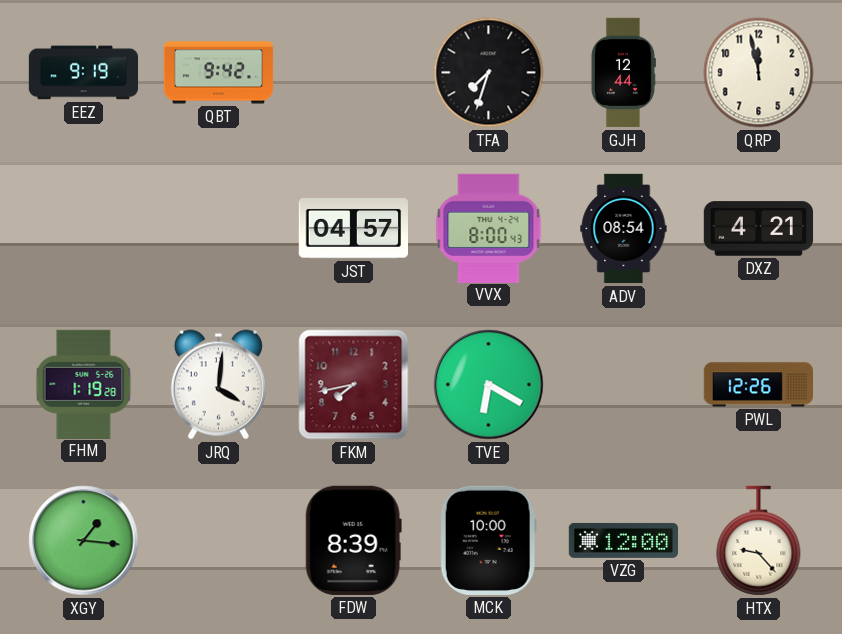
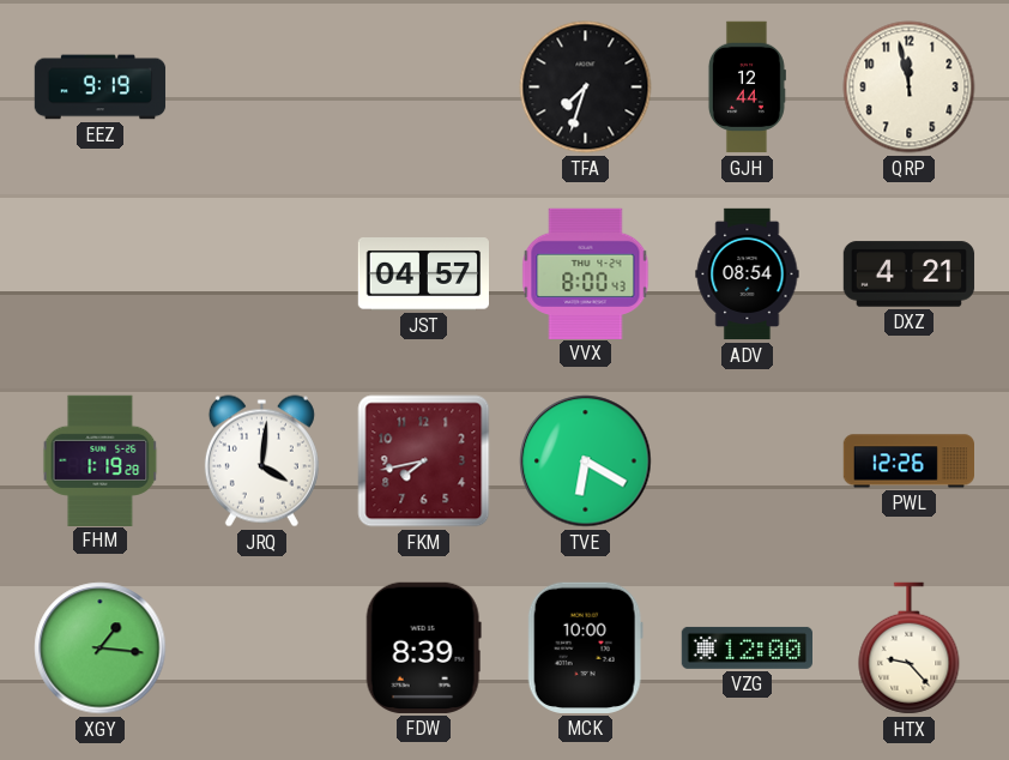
QBT: 9:42 -> none
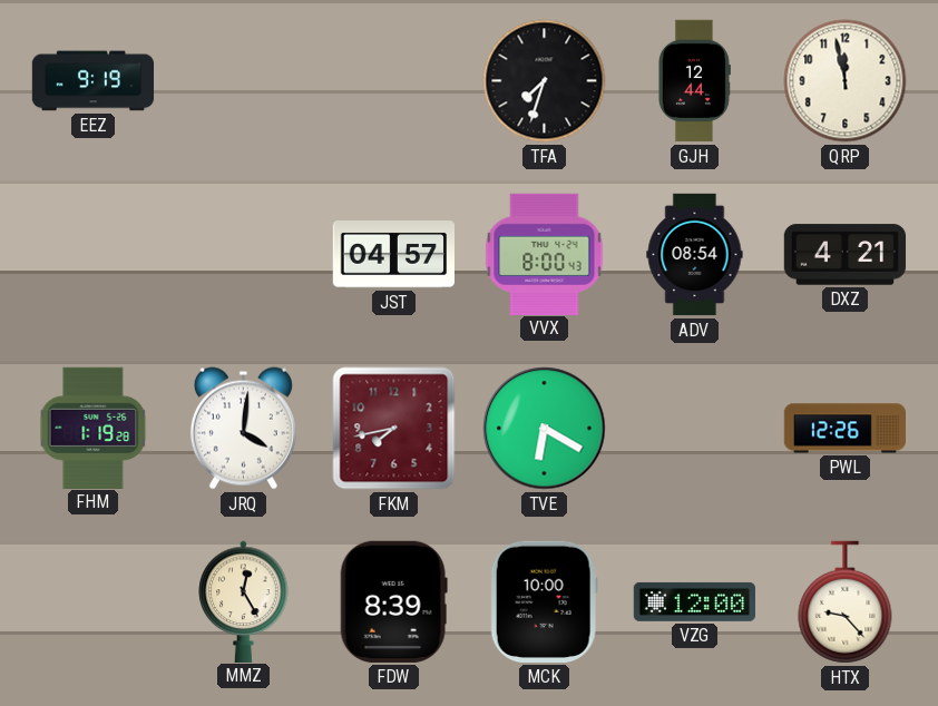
XGY: 1:16 -> none
MMZ: none -> 12:25
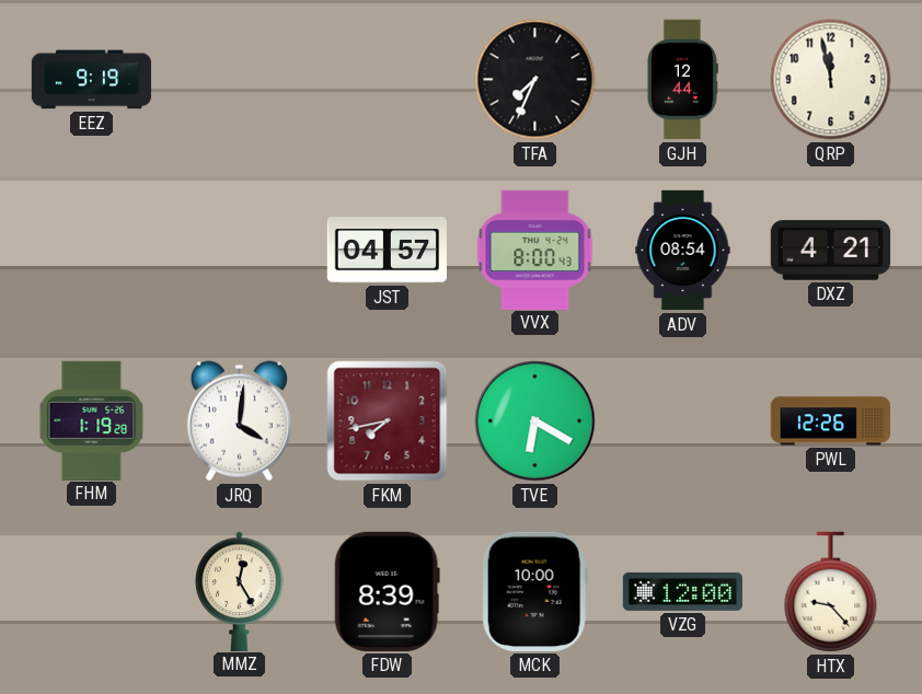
TFA: 7:33 -> 7:34
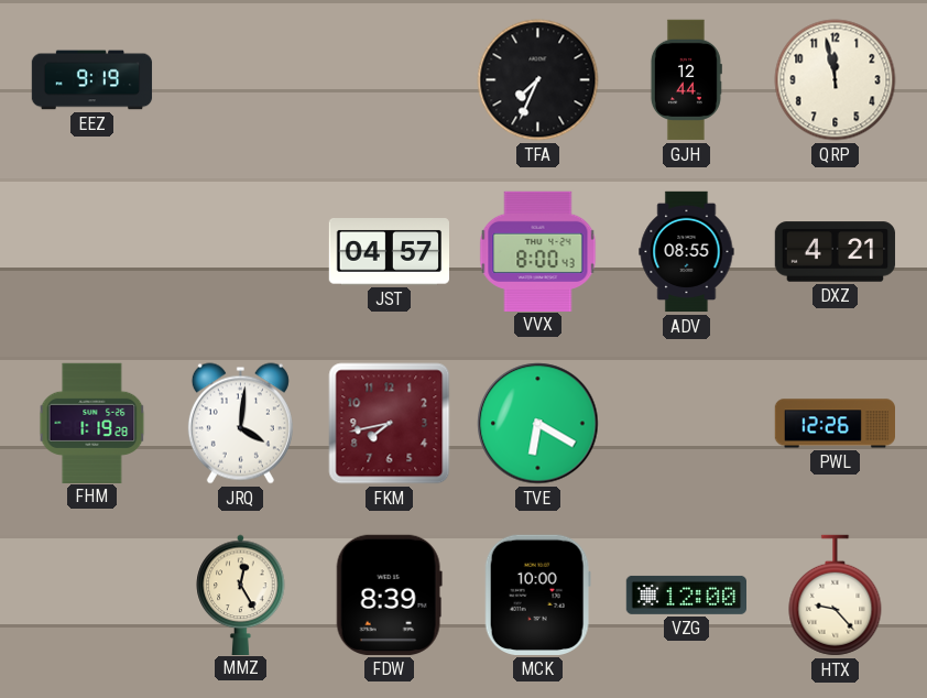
ADV: 08:54 -> 08:55
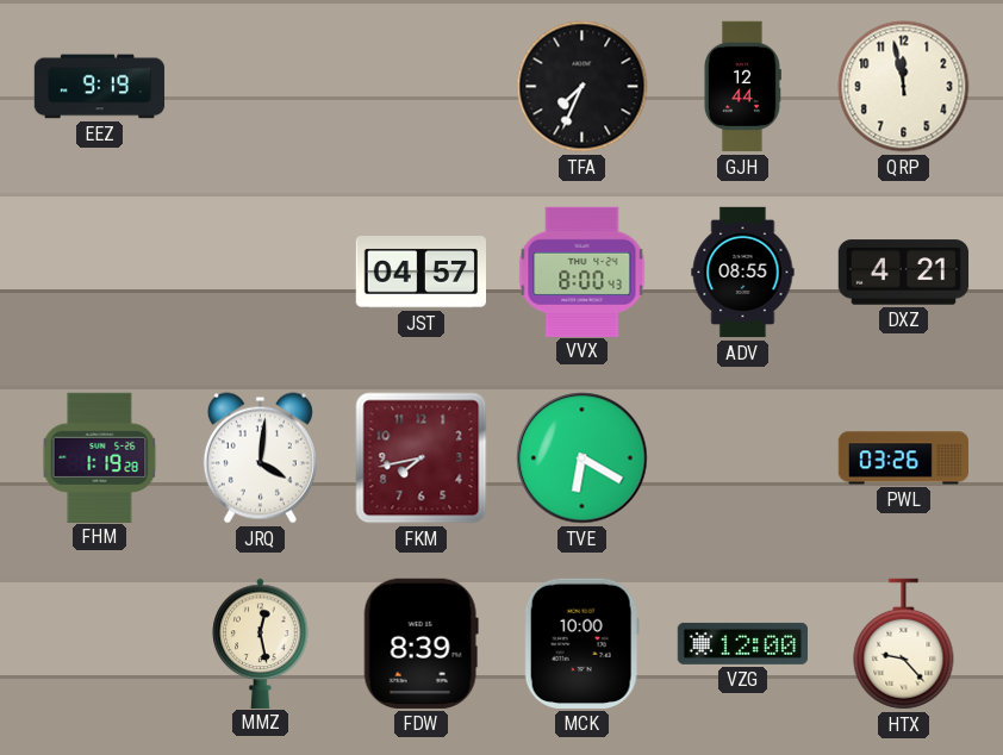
PWL: 12:26 -> 03:26
MMZ: 12:25 -> 12:28
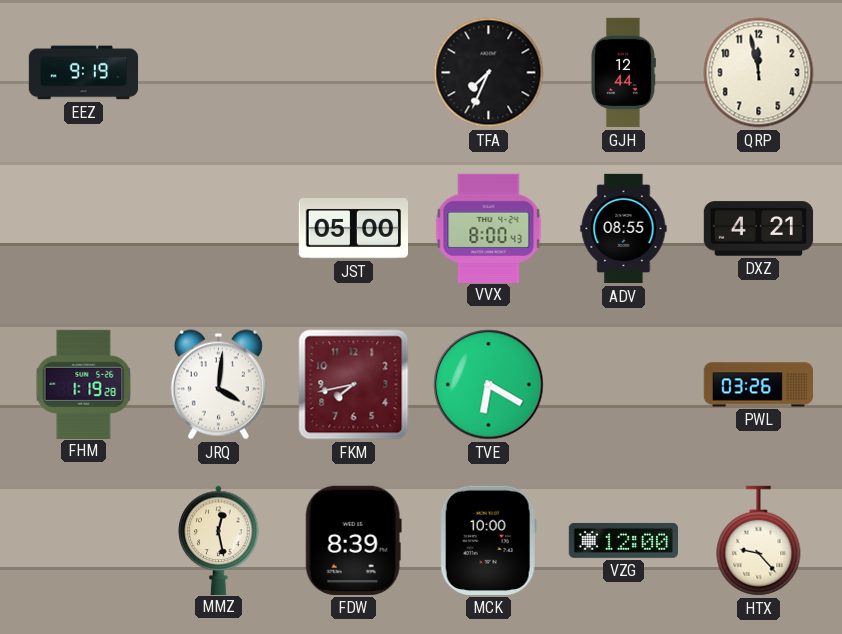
JST: 04:57 -> 05:00
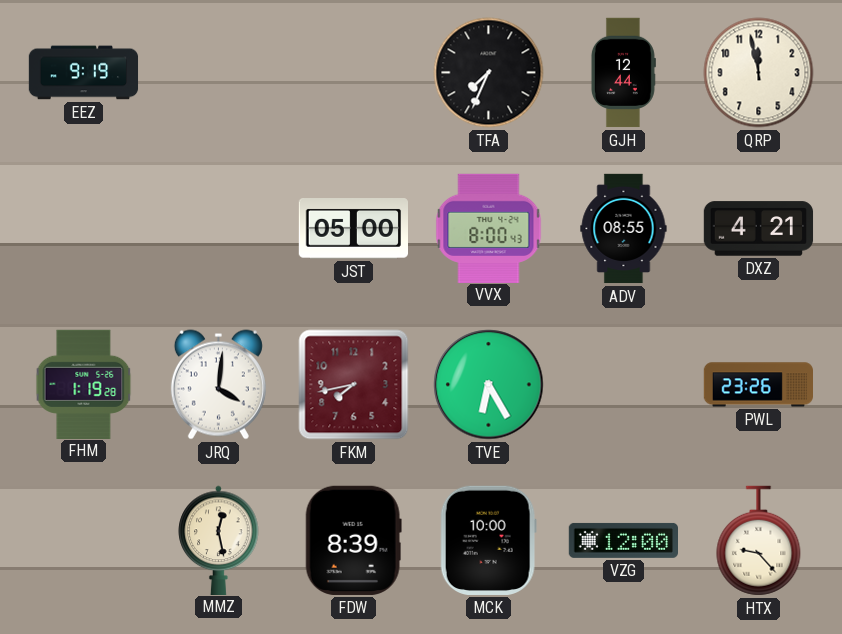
TVE: 6:20 -> 6:25
PWL: 03:26 -> 23:26
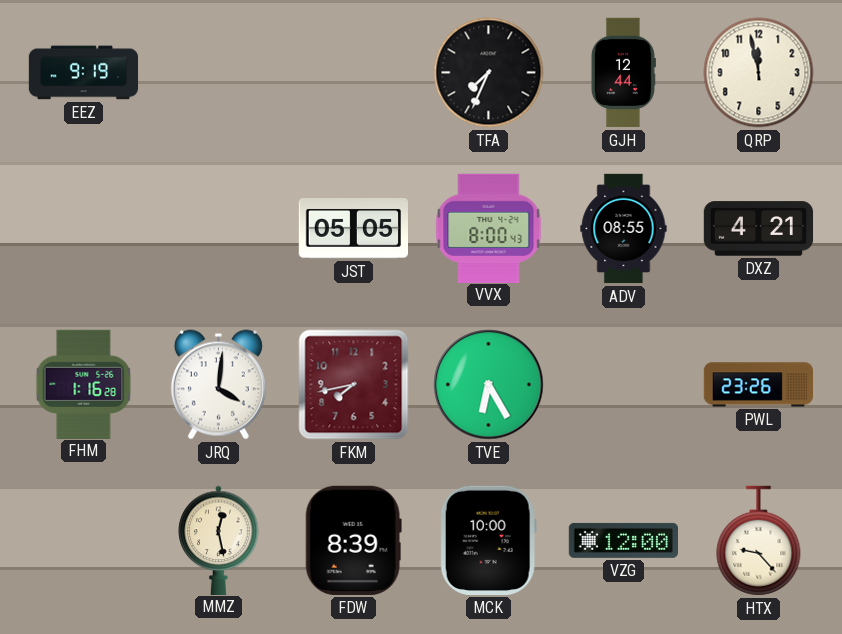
JST: 05:00 -> 05:05
FHM: 1:19 -> 1:16
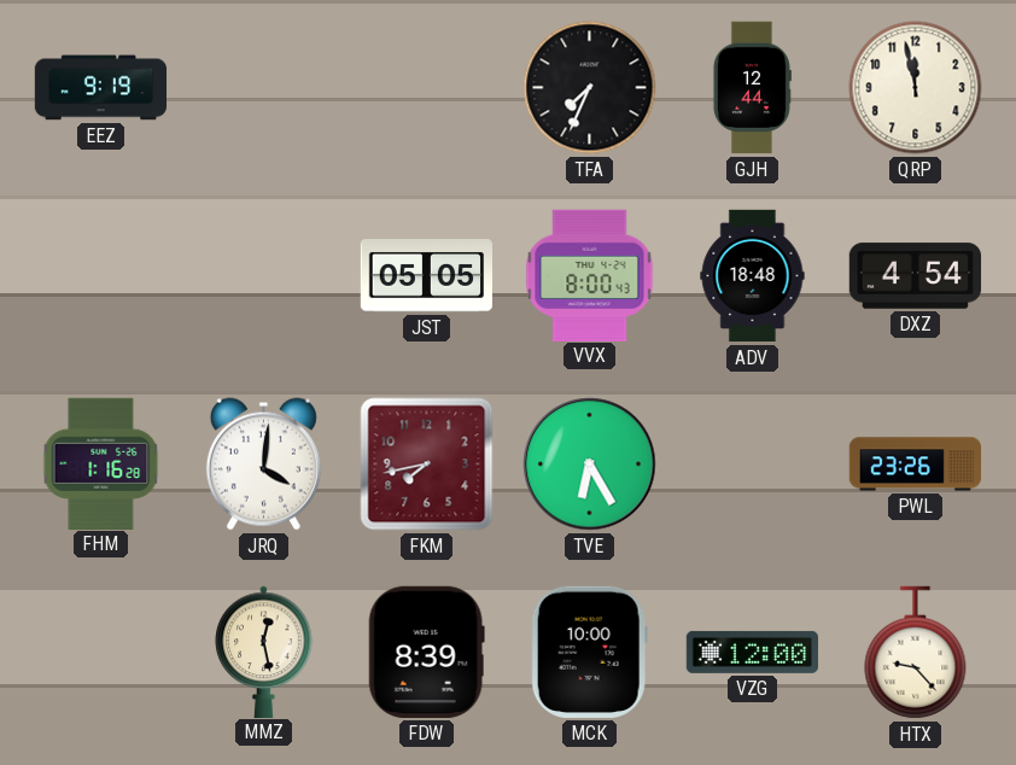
ADV: 08:55 -> 18:48
DXZ: 4:21 -> 4:54
